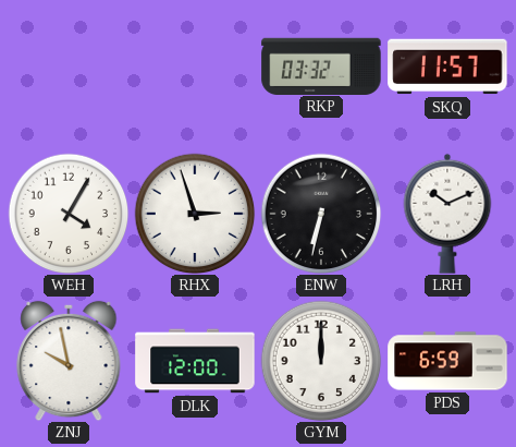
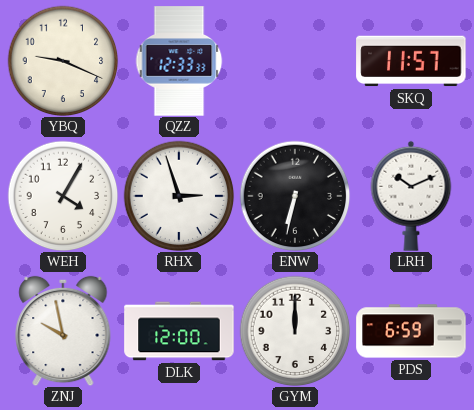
YBQ: none -> 9:19
QZZ: none -> 12:33
RKP: 03:32 -> none
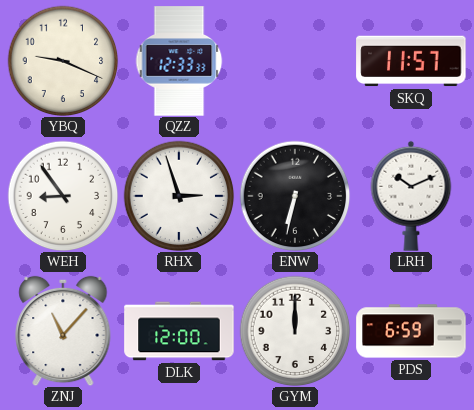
WEH: 4:05 -> 8:54
ZNJ: 9:58 -> 11:07
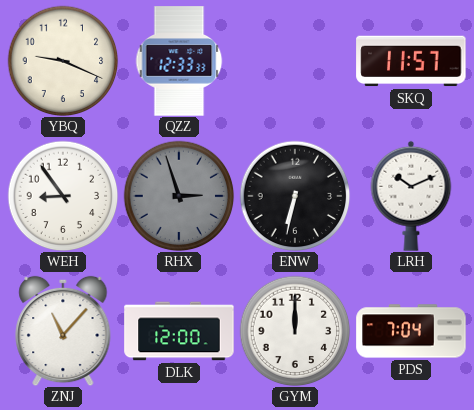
RHX dial: white -> grey
PDS: 6:59 -> 7:04
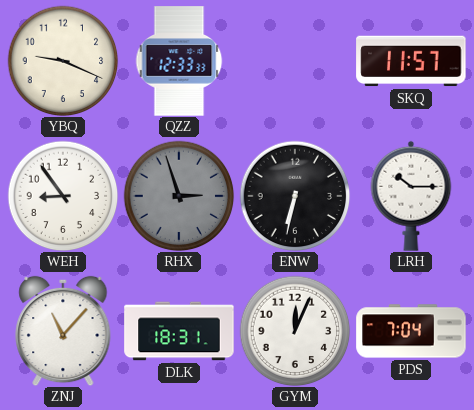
LRH: 10:11 -> 10:15
DLK: 12:00 -> 18:31
GYM: 12:00 -> 12:04
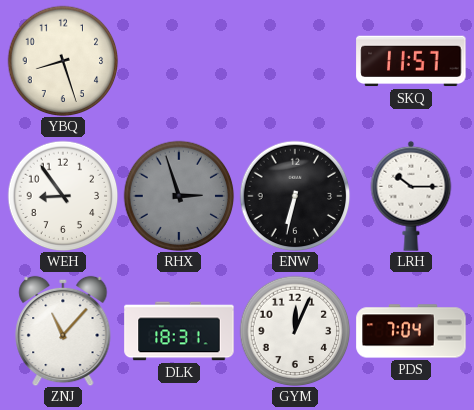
YBQ: 9:19 -> 8:27
QZZ: 12:33 -> none
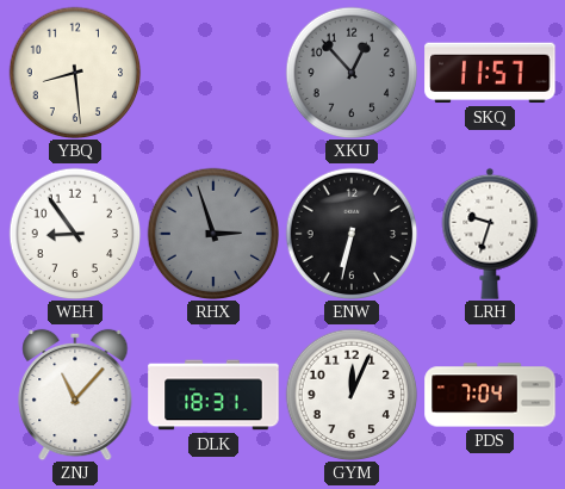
YBQ: 8:27 -> 8:29
XKU: none -> 12:53
LRH: 10:15 -> 9:33
